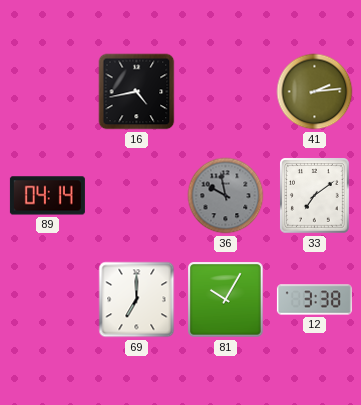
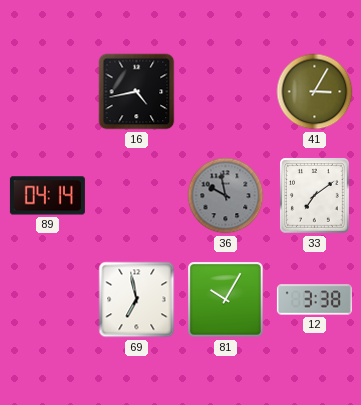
41: 2:14 -> 3:05
69: 7:00 -> 6:58
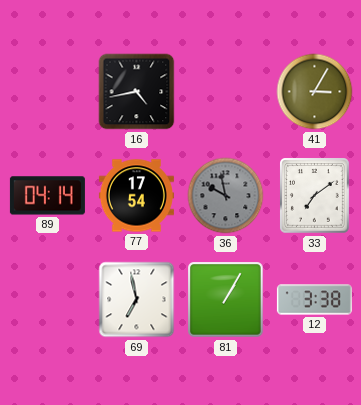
77: none -> 17:54
81: 10:05 -> 1:05
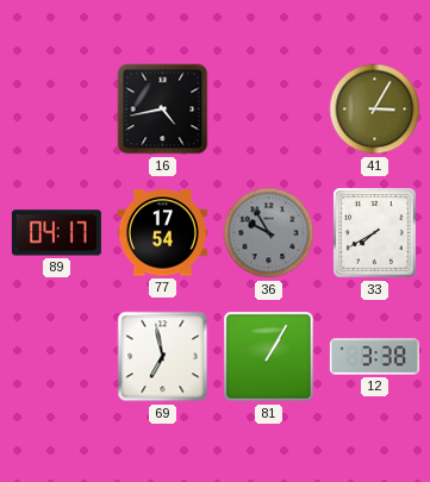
89: 04:14 -> 04:17
36: 9:58 -> 9:55
33: 7:09 -> 7:40
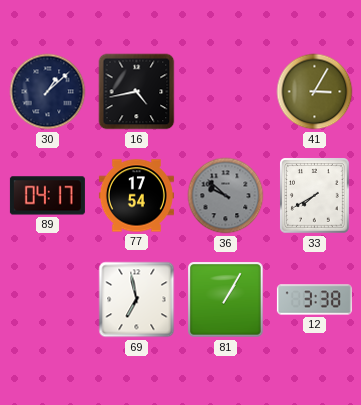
30: none -> 1:08
36: 9:55 -> 9:52
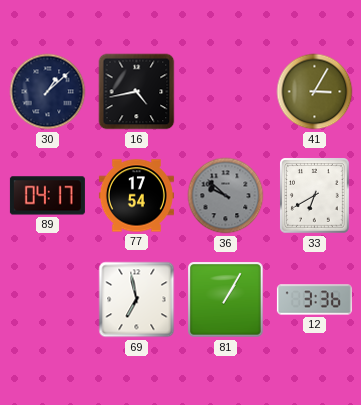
33: 7:40 -> 6:40
12: 3:38 -> 3:36
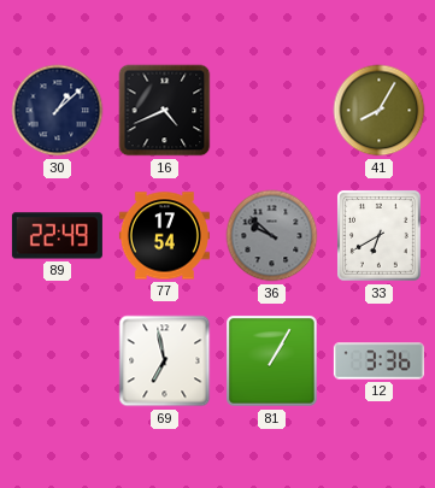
16: 4:43 -> 4:41
41: 3:05 -> 8:05
89: 04:17 -> 22:49
